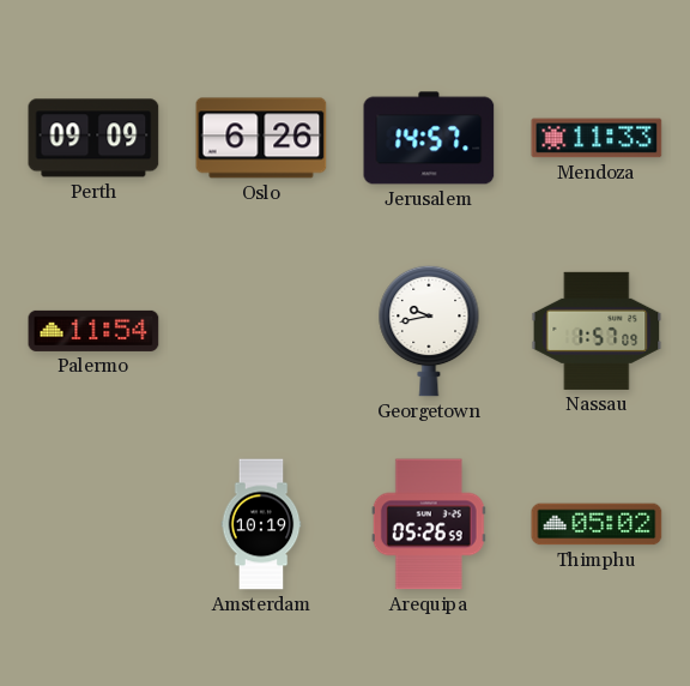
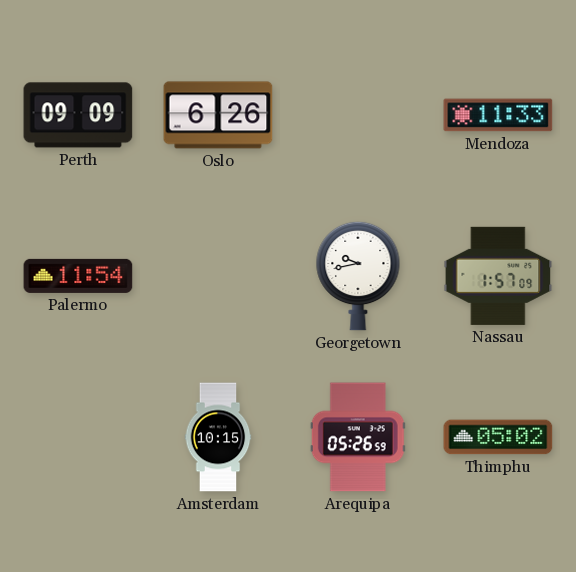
Jerusalem: 14:57 -> none
Amsterdam: 10:19 -> 10:15
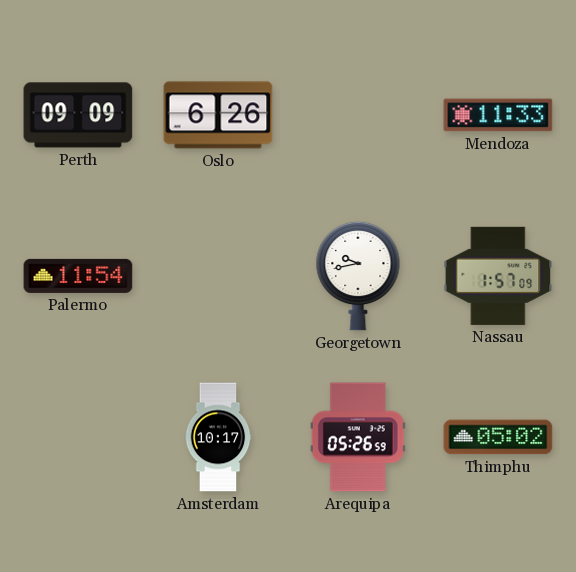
Amsterdam: 10:15 -> 10:17
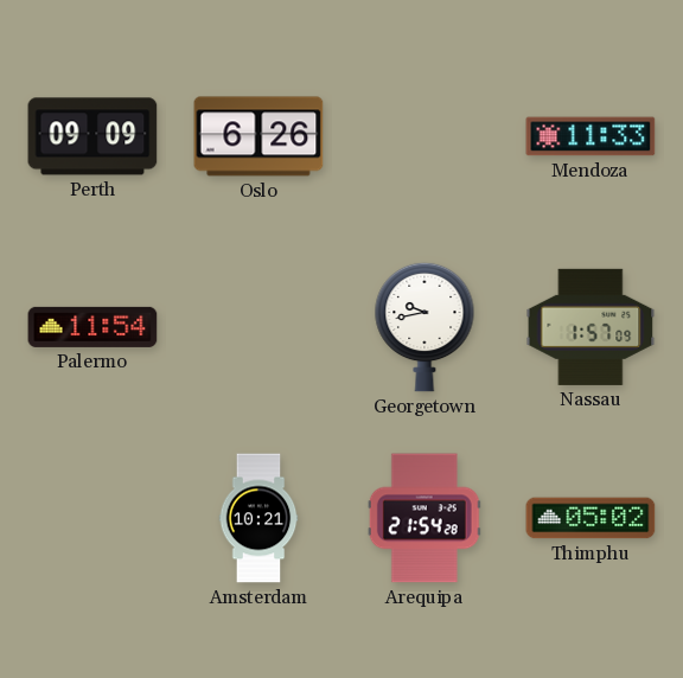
Amsterdam: 10:17 -> 10:21
Arequipa: 05:26 -> 21:54
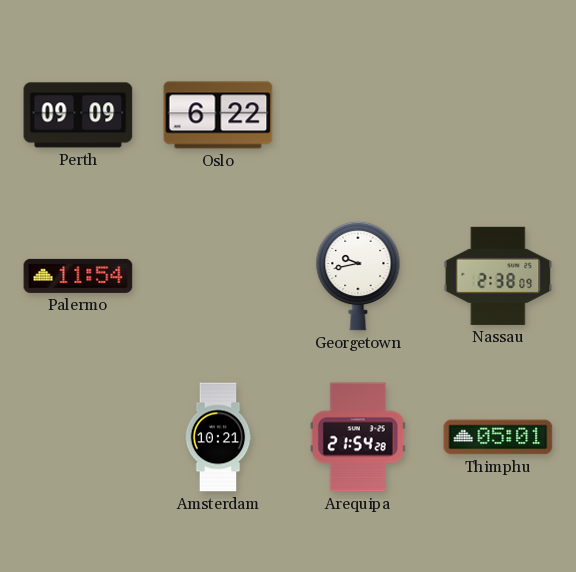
Oslo: 6:26 -> 6:22
Mendoza: 11:33 -> none
Nassau: 1:57 -> 2:38
Thimphu: 05:02 -> 05:01
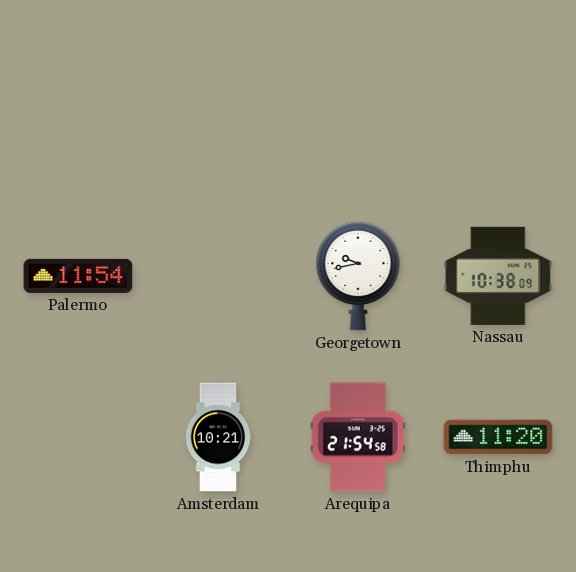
Perth: 09:09 -> none
Oslo: 6:22 -> none
Nassau: 2:38 -> 10:38
Arequipa: 21:54:28 -> 21:54:58
Thimphu: 05:01 -> 11:20
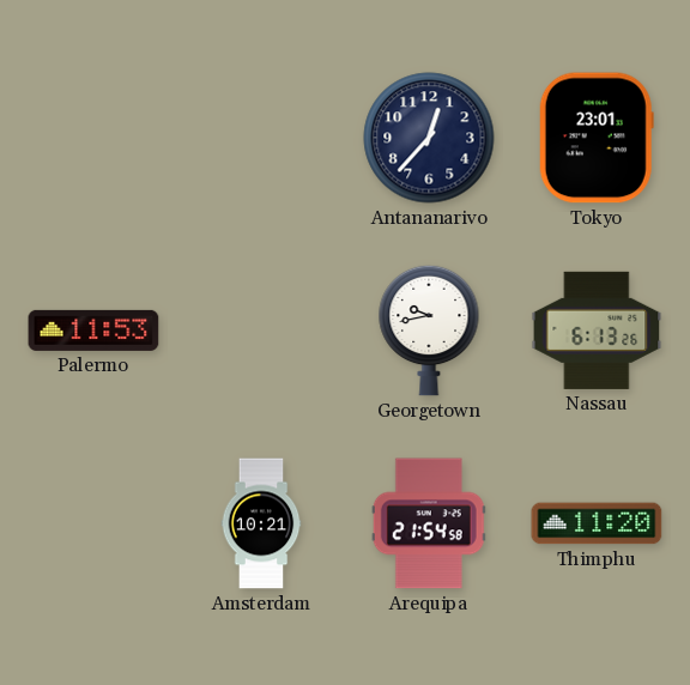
Antananarivo: none -> 12:37
Tokyo: none -> 23:01
Palermo: 11:54 -> 11:53
Nassau: 10:38 -> 6:13
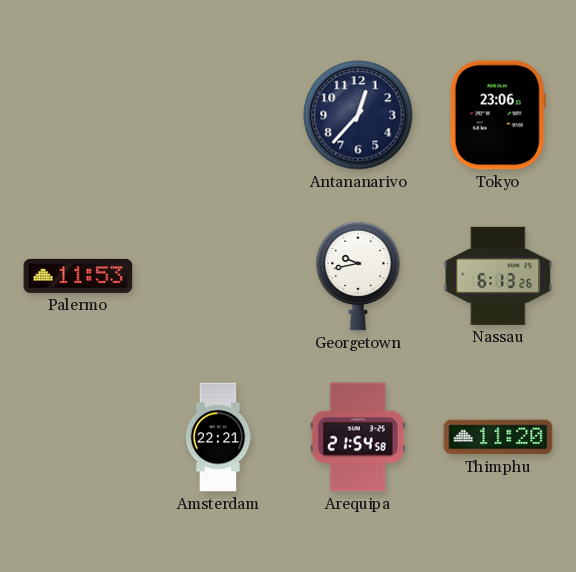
Tokyo: 23:01 -> 23:06
Amsterdam: 10:21 -> 22:21
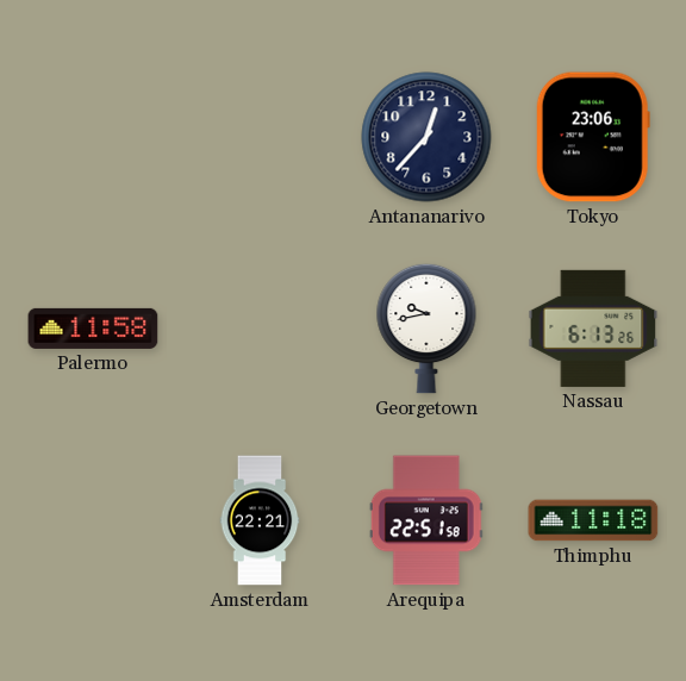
Palermo: 11:53 -> 11:58
Arequipa: 21:54 -> 22:51
Thimphu: 11:20 -> 11:18
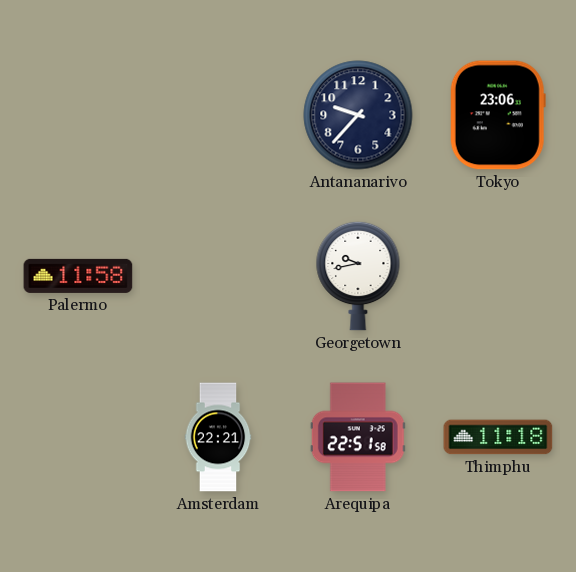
Antananarivo: 12:37 -> 9:37
Nassau: 6:13 -> none
